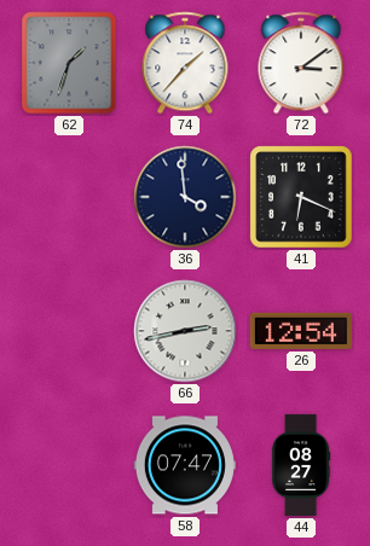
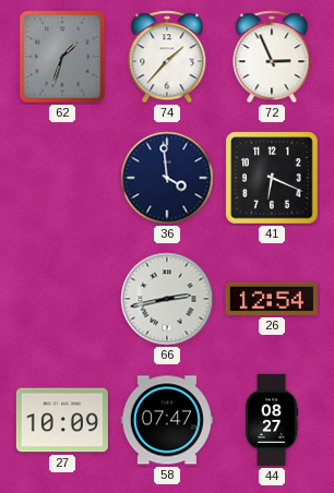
72: 3:09 -> 2:56
27: none -> 10:09
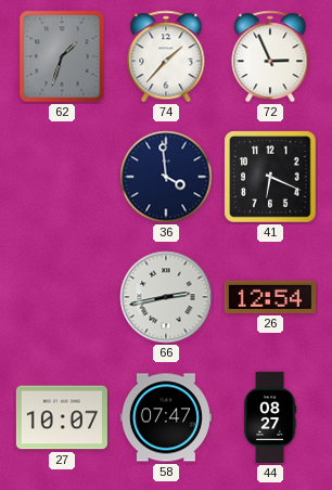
27: 10:09 -> 10:07
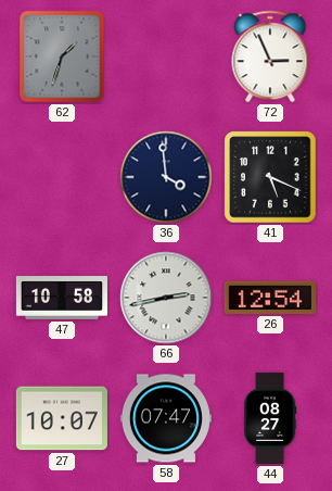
74: 1:37 -> none
41: 6:19 -> 5:19
47: none -> 10:58
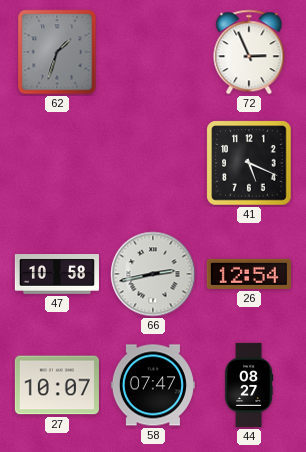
36: 3:59 -> none
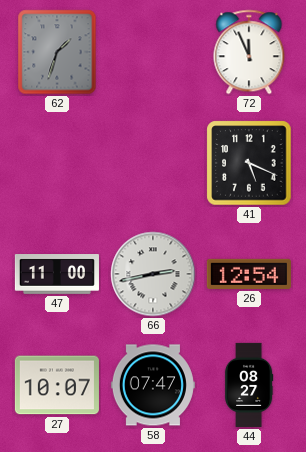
72: 2:56 -> 11:56
47: 10:58 -> 11:00
